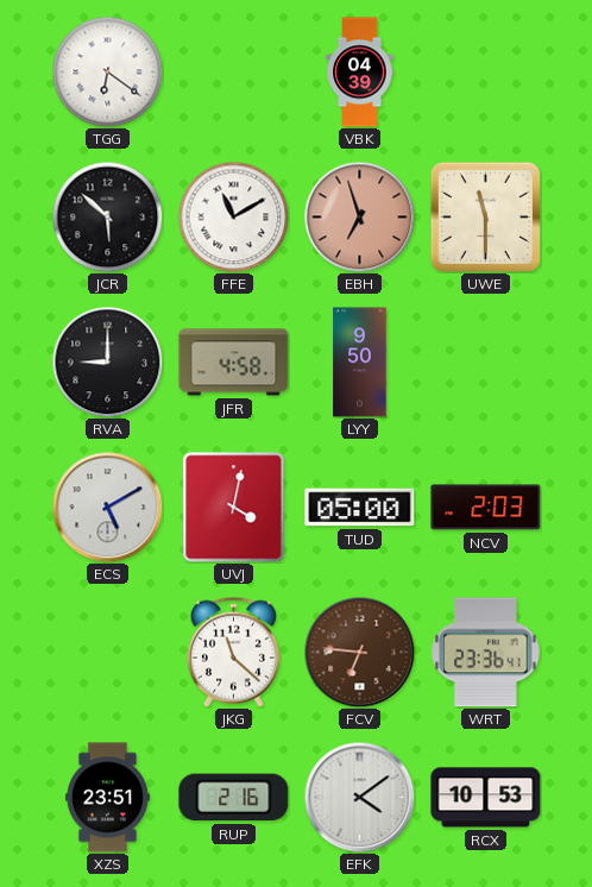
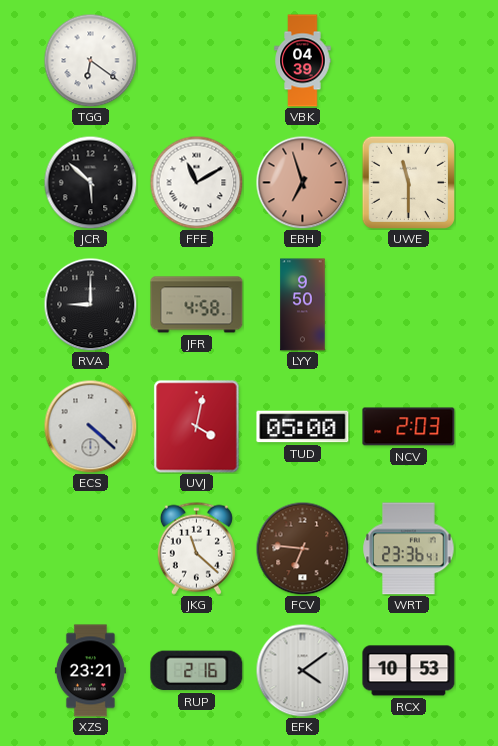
ECS: 5:10 -> 4:22
XZS: 23:51 -> 23:21
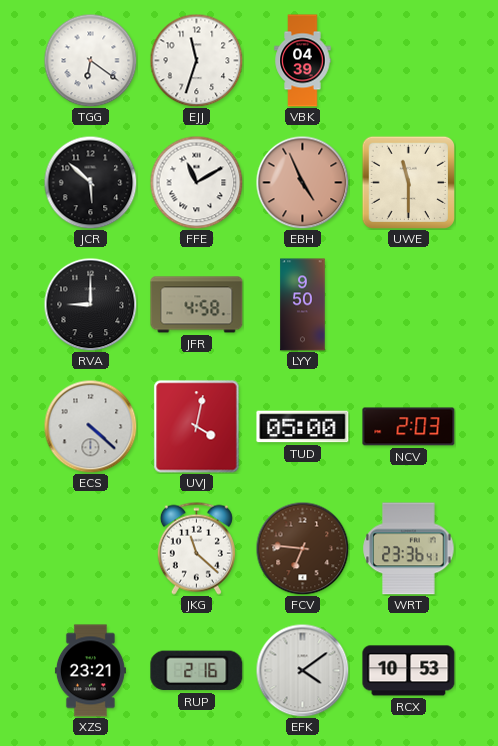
EJJ: none -> 11:33
EBH: 6:57 -> 4:56
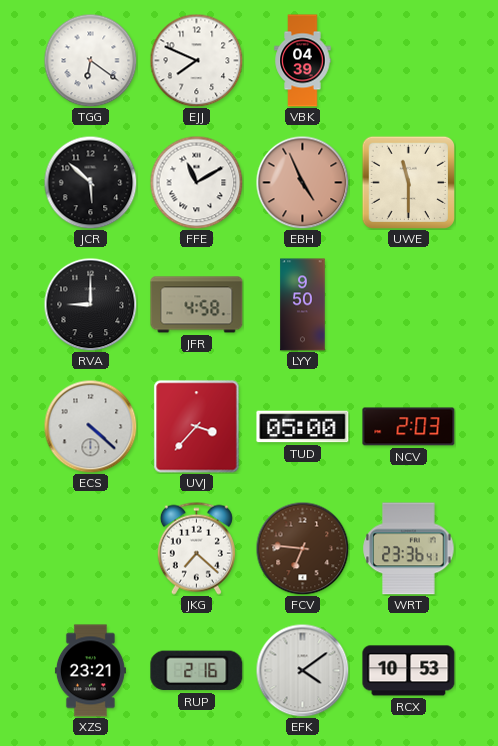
EJJ: 11:33 -> 7:49
UVJ: 4:02 -> 3:37
JKG: 11:22 -> 7:22
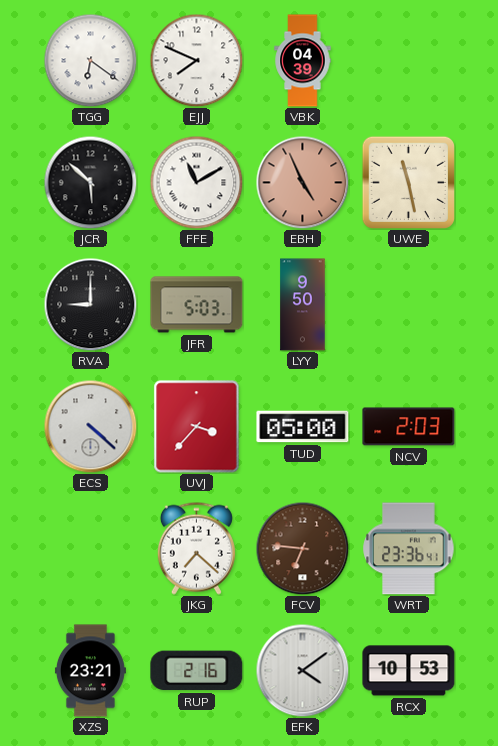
UWE: 11:30 -> 11:28
JFR: 4:58 -> 5:03
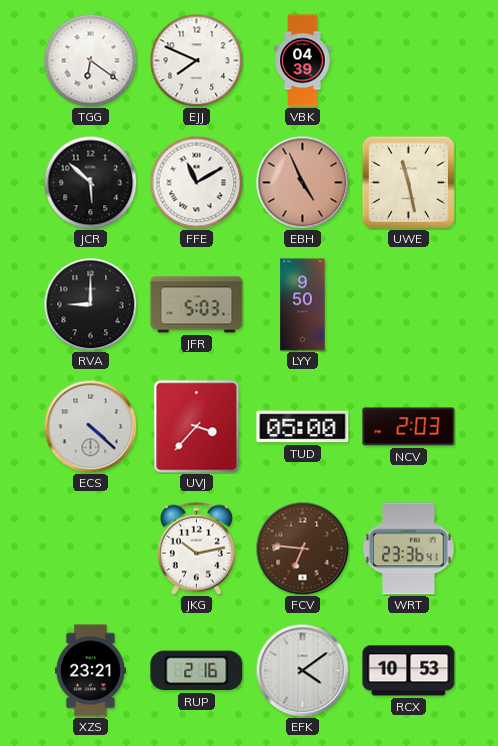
JKG: 7:22 -> 10:13
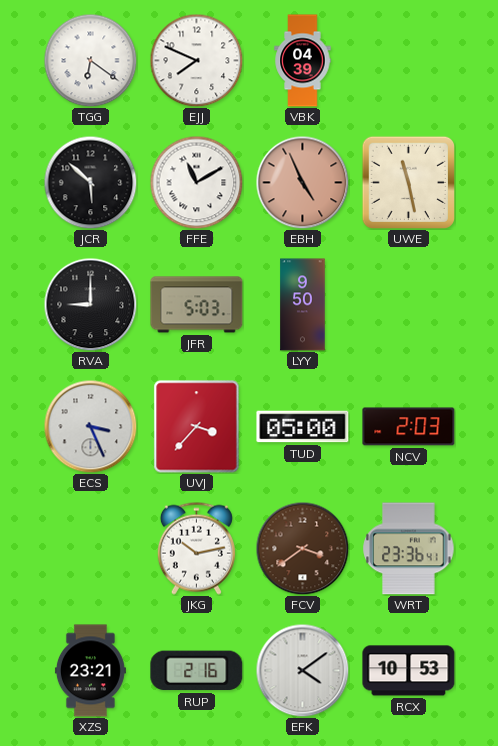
ECS: 4:22 -> 3:26
FCV: 6:46 -> 3:39
